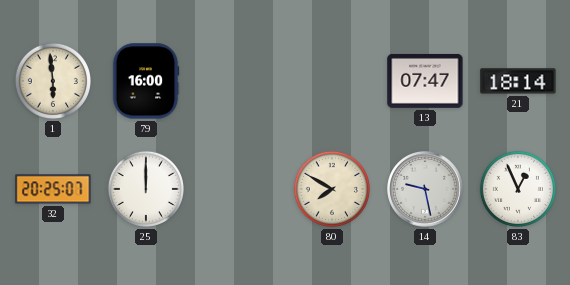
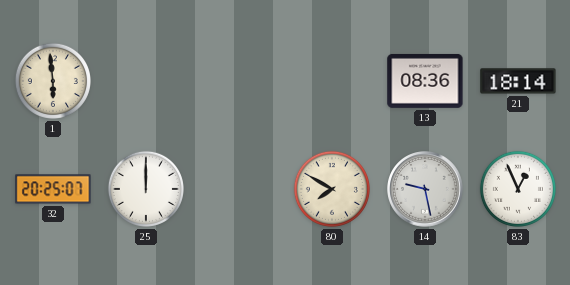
79: 16:00 -> none
13: 07:47 -> 08:36
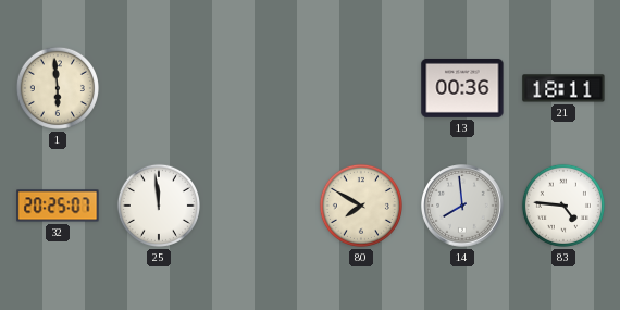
13: 08:36 -> 00:36
21: 18:14 -> 18:11
25: 12:00 -> 11:59
14: 9:28 -> 7:59
83: 12:56 -> 4:46
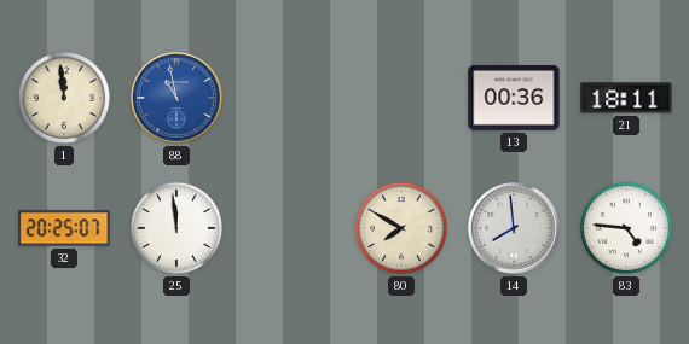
1: 5:59 -> 11:59
88: none -> 10:58
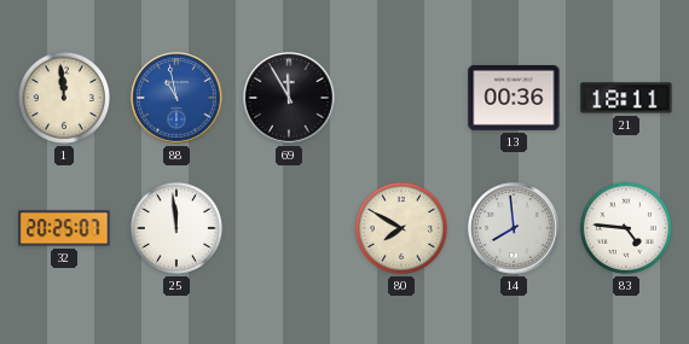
69: none -> 11:55
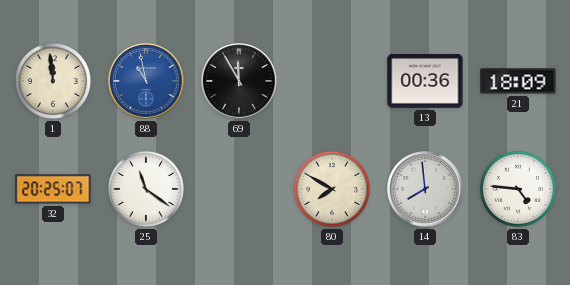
21: 18:11 -> 18:09
25: 11:59 -> 11:21
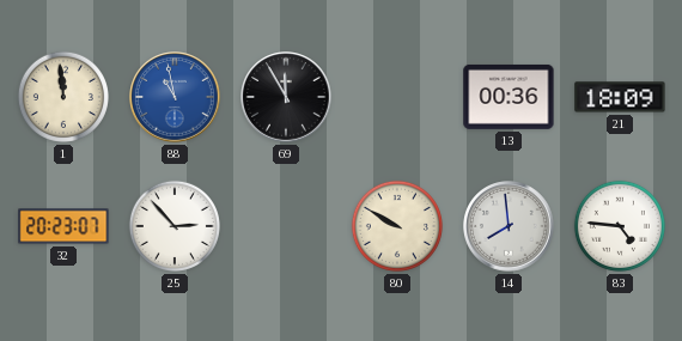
32: 20:25 -> 20:23
25: 11:21 -> 2:53
80: 7:50 -> 9:50
